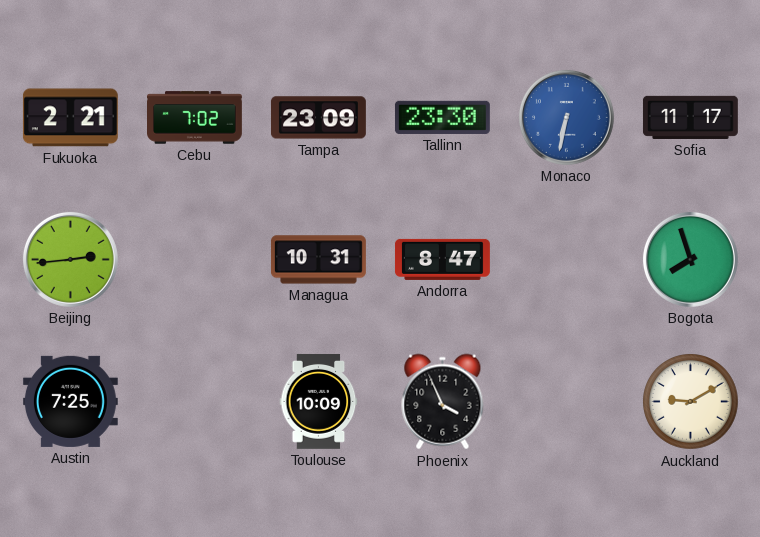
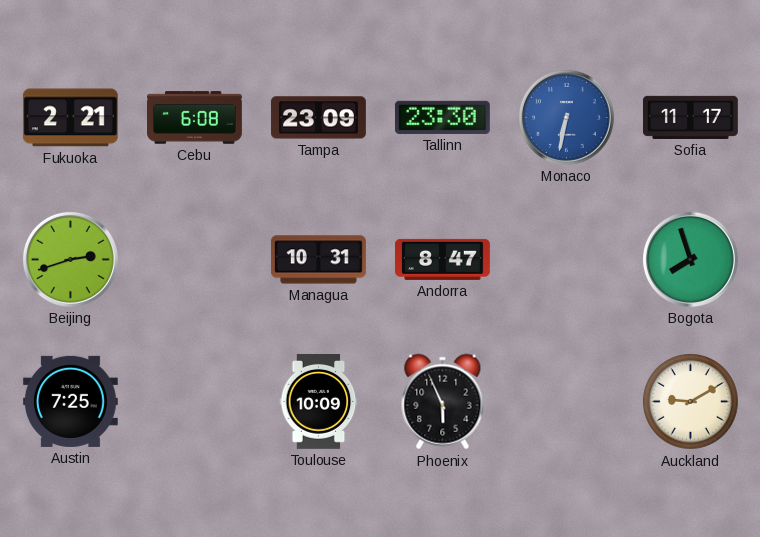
Cebu: 7:02 -> 6:08
Beijing: 2:44 -> 2:42
Phoenix: 3:56 -> 5:56
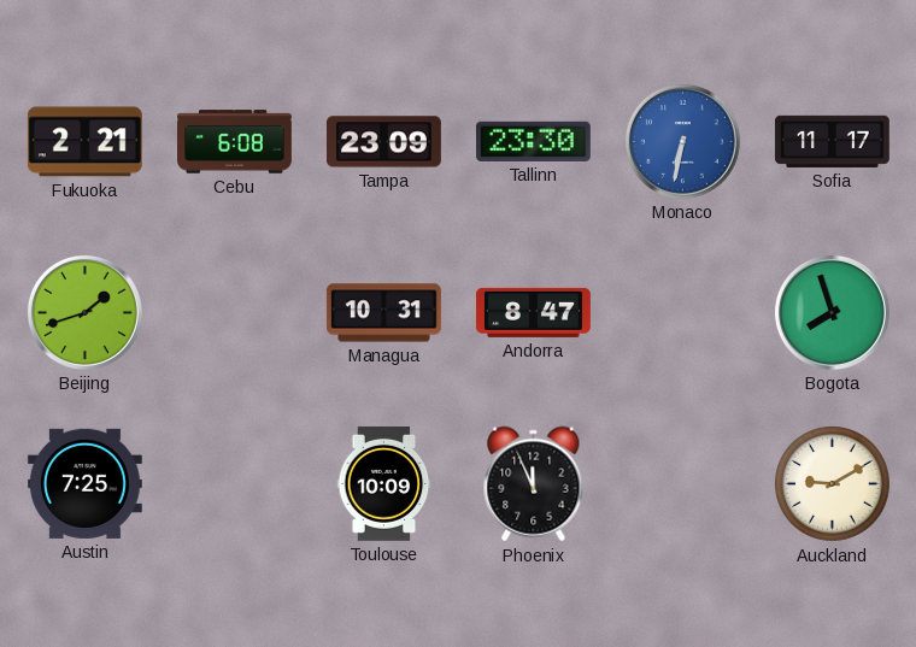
Beijing: 2:42 -> 1:42
Phoenix: 5:56 -> 11:56
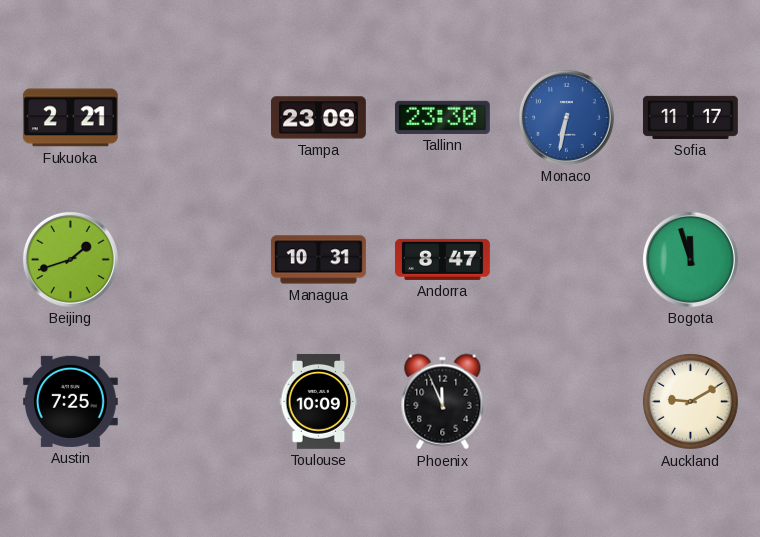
Cebu: 6:08 -> none
Bogota: 7:57 -> 11:57
